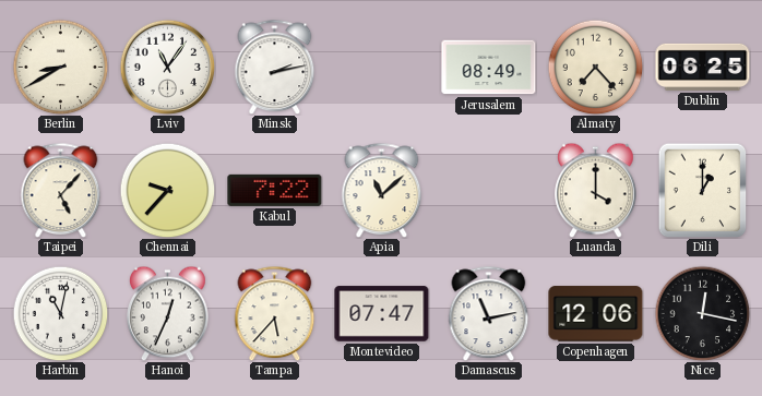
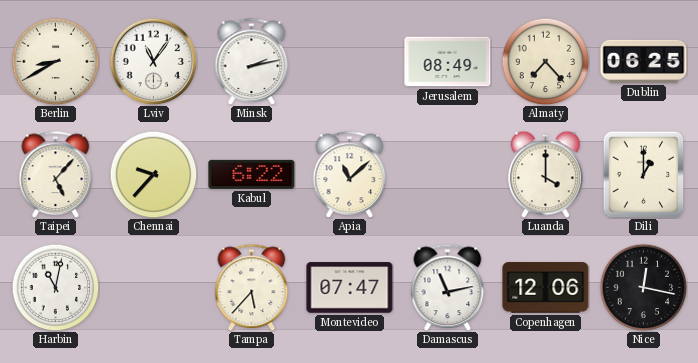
Kabul: 7:22 -> 6:22
Hanoi: 12:34 -> none
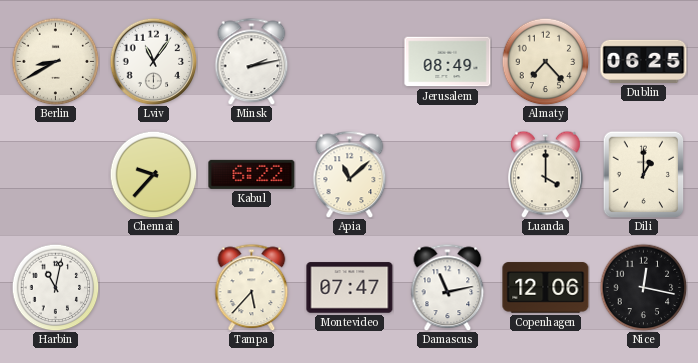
Taipei: 5:07 -> none
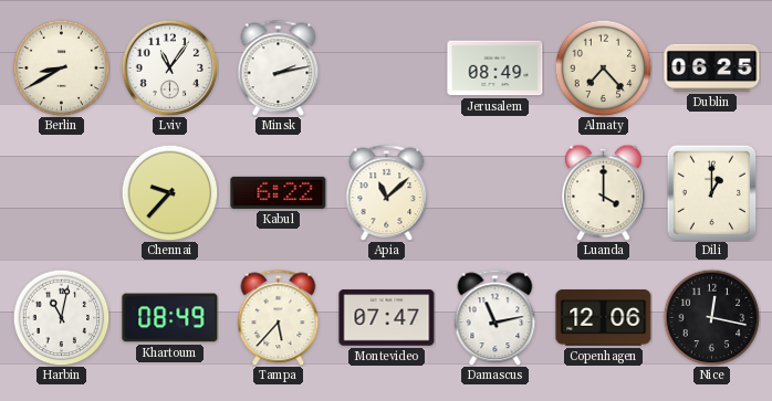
Khartoum: none -> 08:49
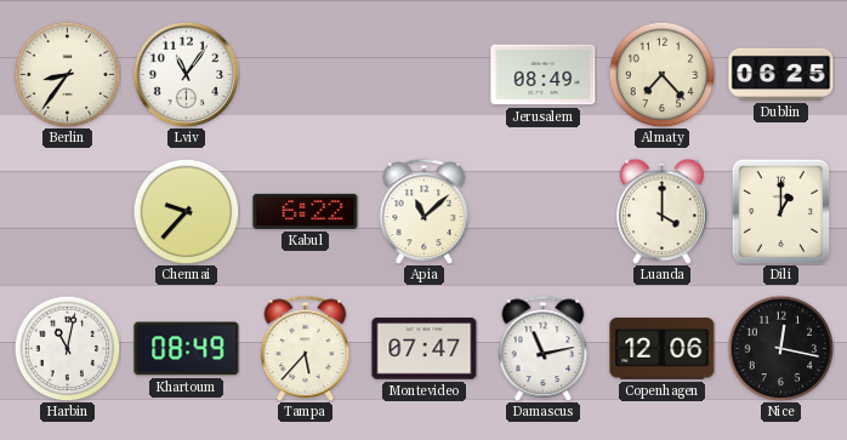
Berlin: 8:40 -> 8:36
Minsk: 2:13 -> none
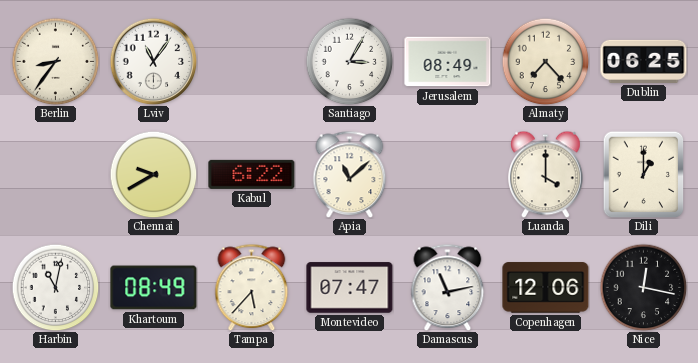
Santiago: none -> 3:05
Chennai: 9:37 -> 9:40
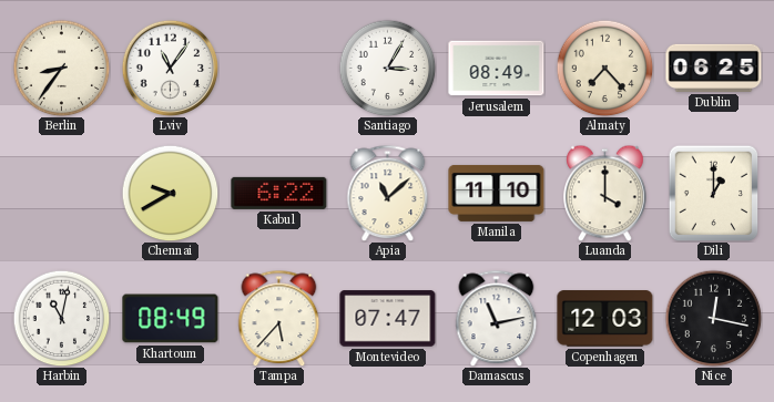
Manila: none -> 11:10
Copenhagen: 12:06 -> 12:03
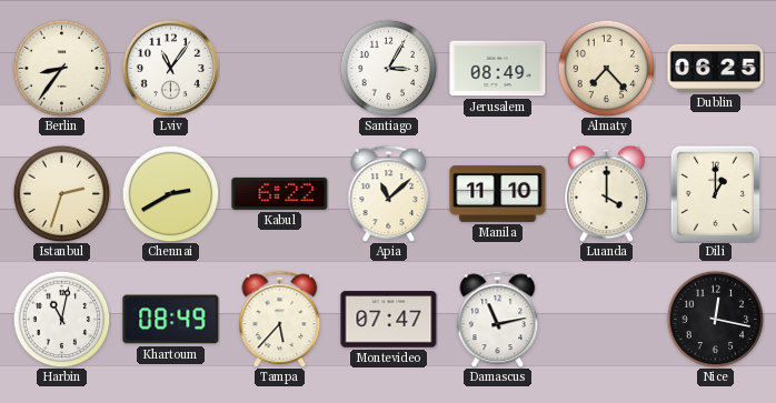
Istanbul: none -> 2:33
Chennai: 9:40 -> 2:40
Copenhagen: 12:03 -> none
